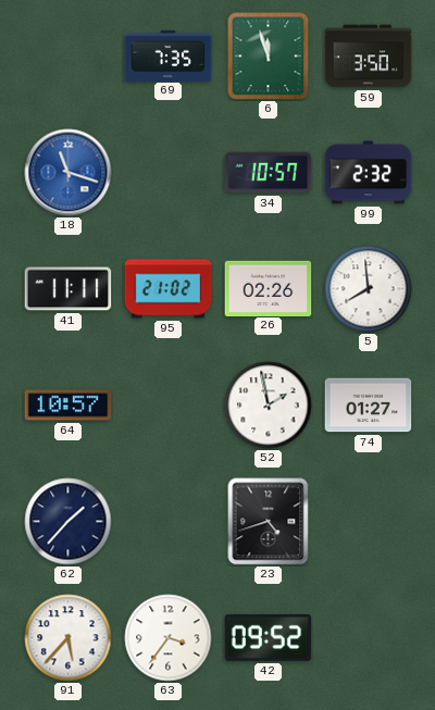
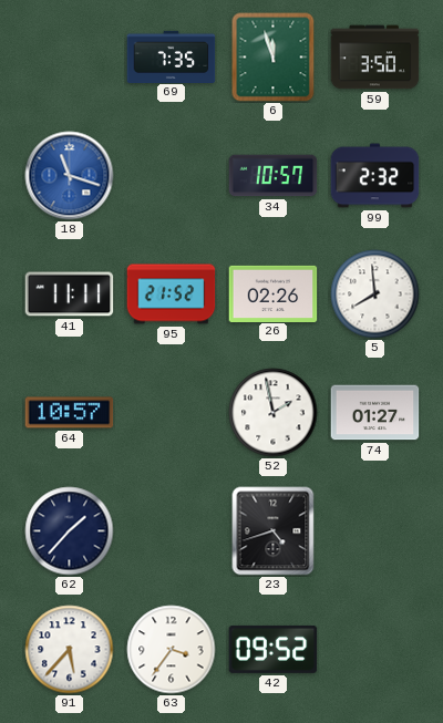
95: 21:02 -> 21:52
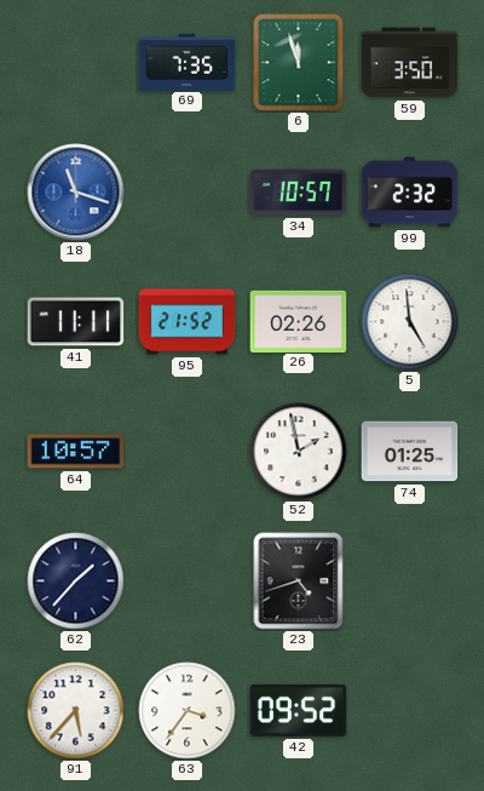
5: 7:59 -> 4:59
74: 01:27 -> 01:25
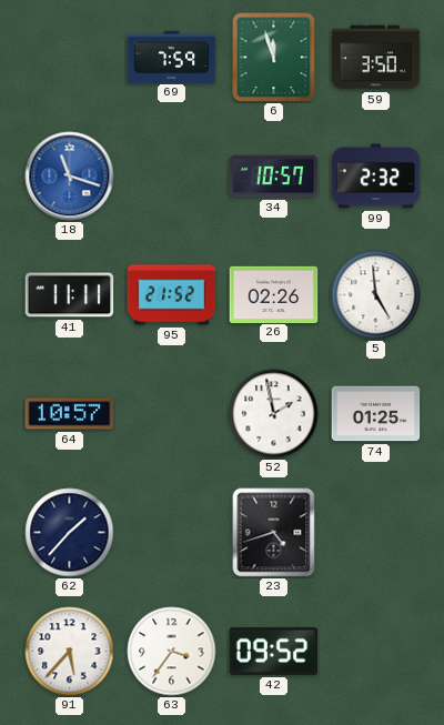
69: 7:35 -> 7:59
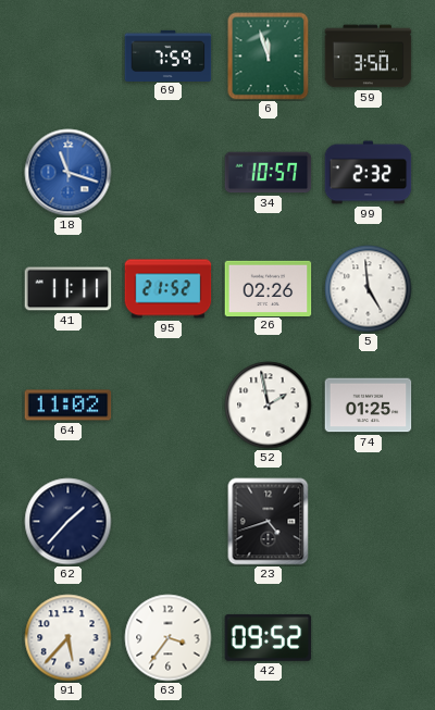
64: 10:57 -> 11:02
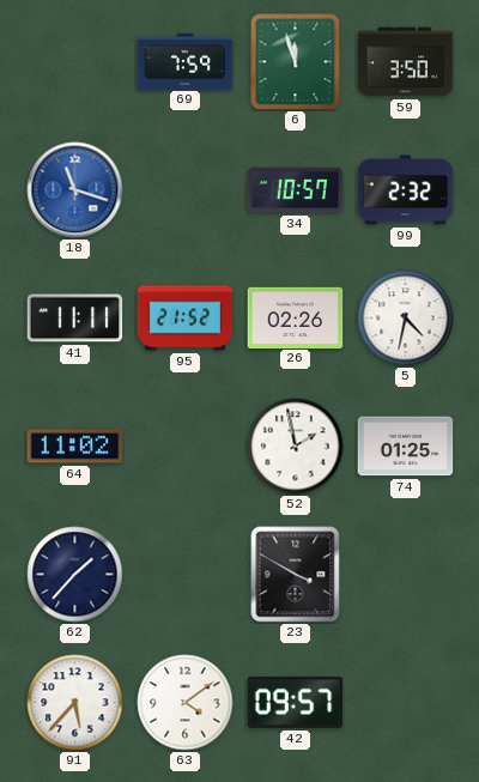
5: 4:59 -> 4:32
23: 4:42 -> 3:50
63: 3:36 -> 4:09
42: 09:52 -> 09:57
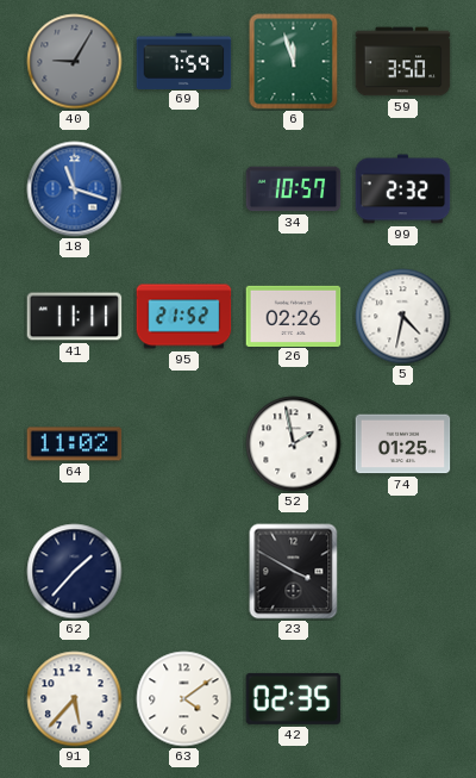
40: none -> 9:05
42: 09:57 -> 02:35
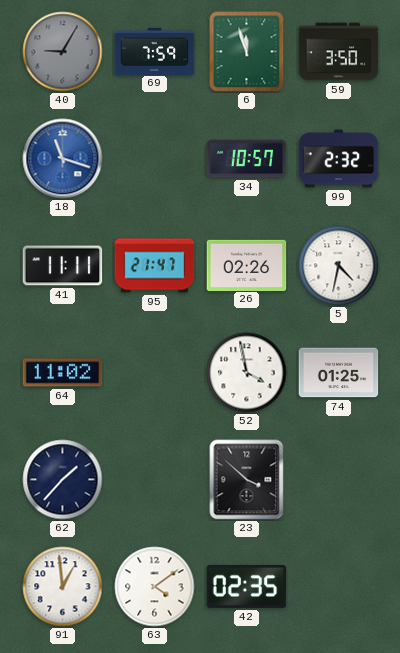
95: 21:52 -> 21:47
52: 1:58 -> 3:58
23: 3:50 -> 3:52
91: 5:37 -> 12:59
